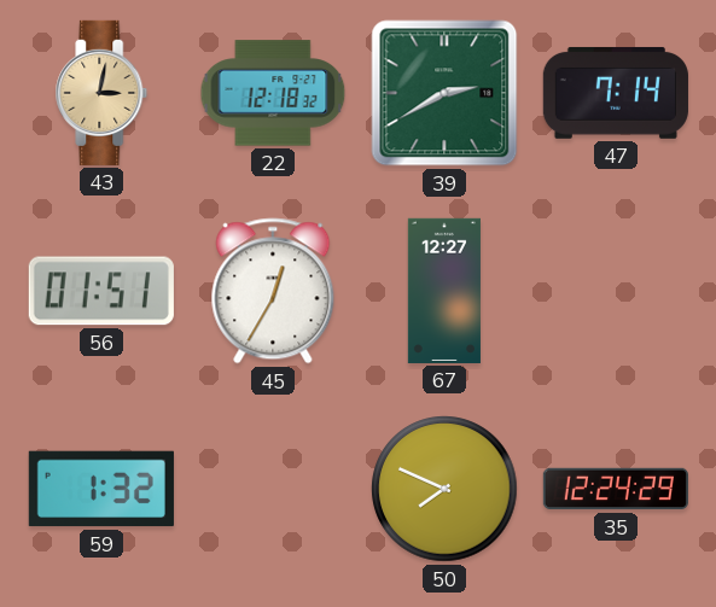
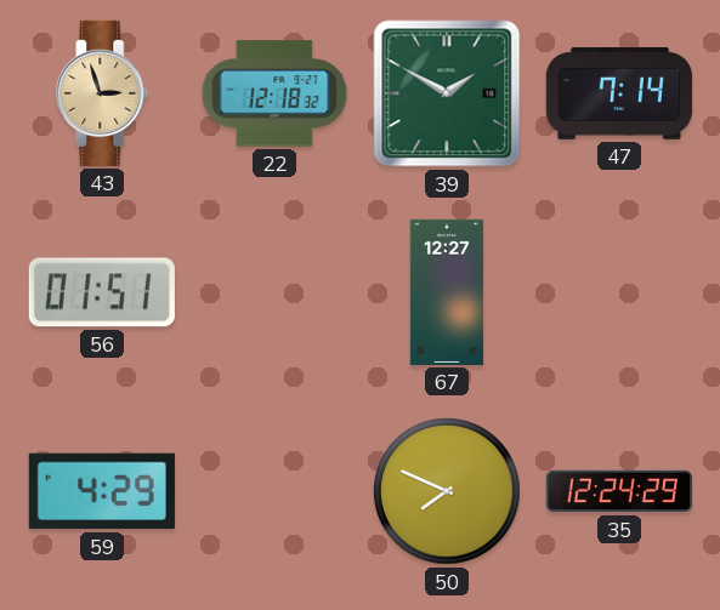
43: 3:02 -> 2:57
39: 2:40 -> 1:50
45: 12:35 -> none
59: 1:32 -> 4:29
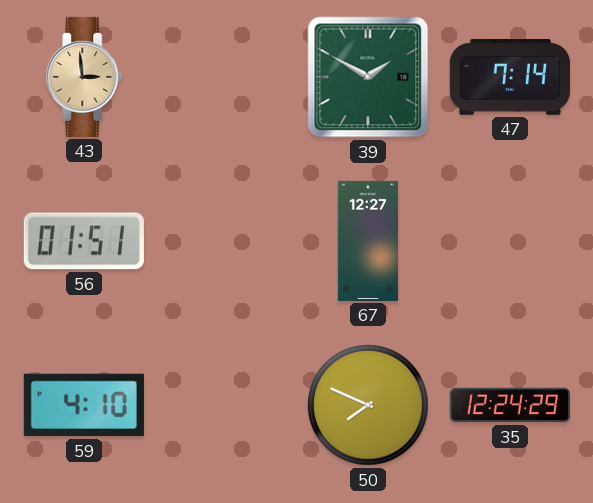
43: 2:57 -> 2:59
22: 12:18 -> none
59: 4:29 -> 4:10
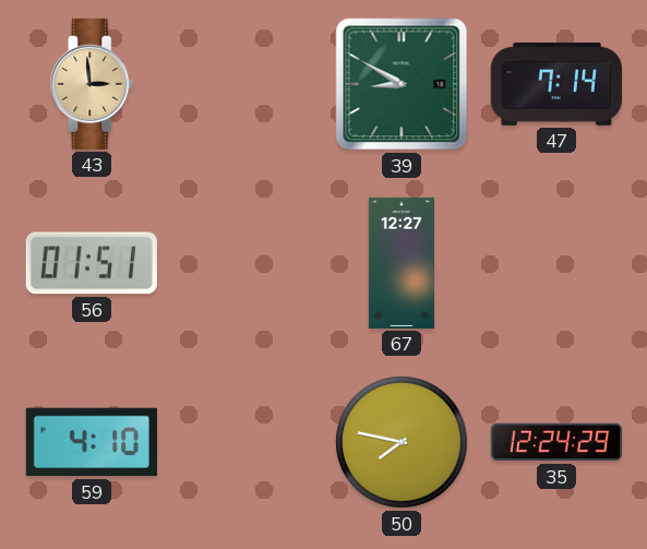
39: 1:50 -> 8:50
50: 7:49 -> 7:47
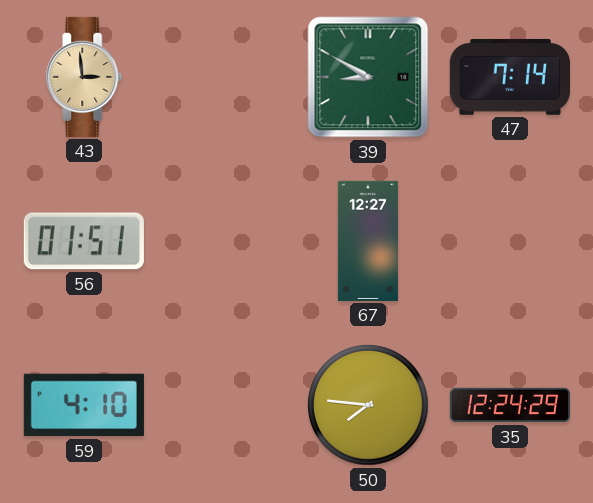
50: 7:47 -> 7:46
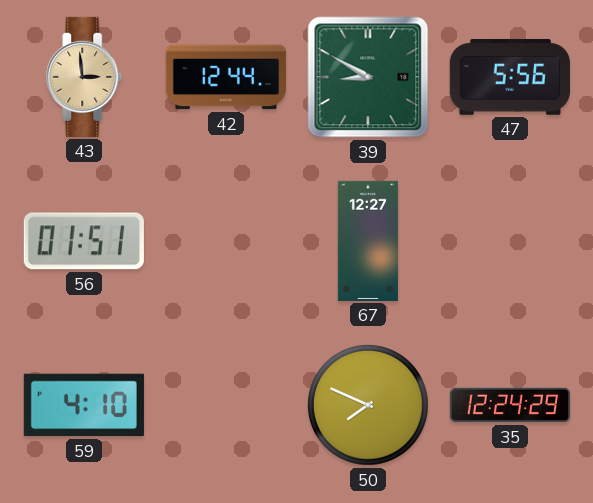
42: none -> 12:44
47: 7:14 -> 5:56
50: 7:46 -> 7:49
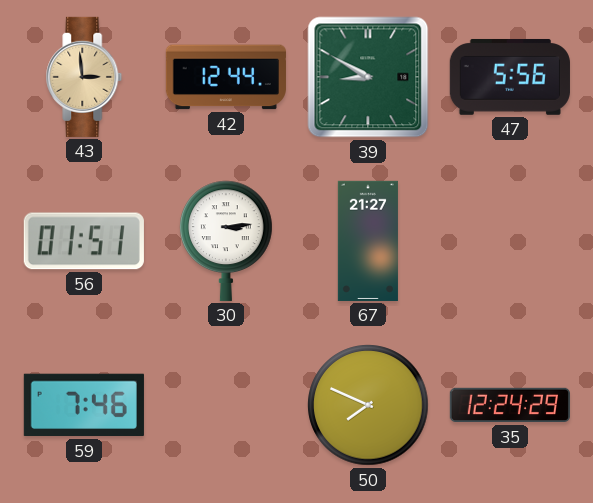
30: none -> 3:14
67: 12:27 -> 21:27
59: 4:10 -> 7:46
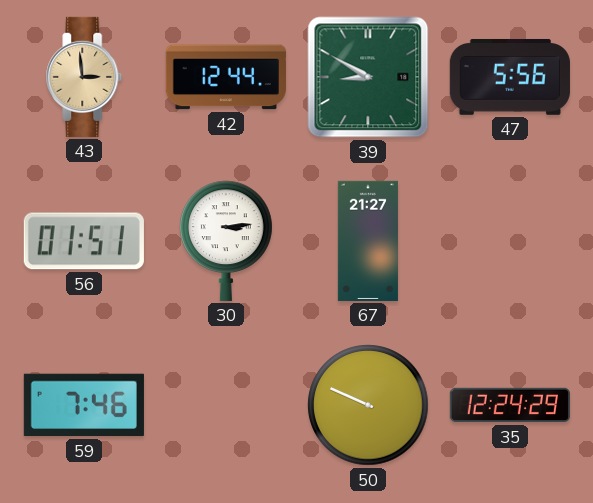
50: 7:49 -> 9:49
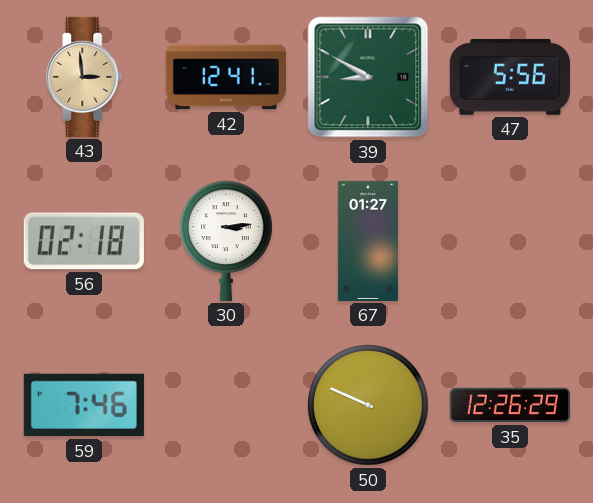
42: 12:44 -> 12:41
56: 01:51 -> 02:18
67: 21:27 -> 01:27
35: 12:24 -> 12:26
